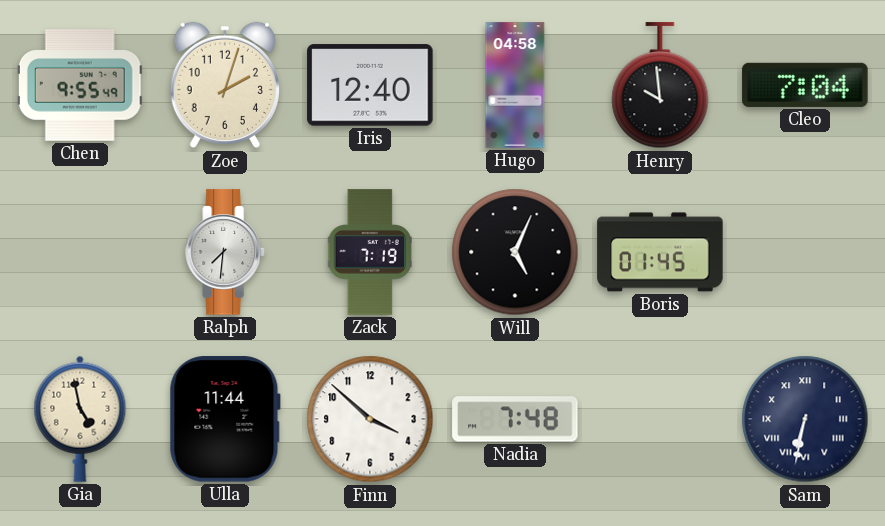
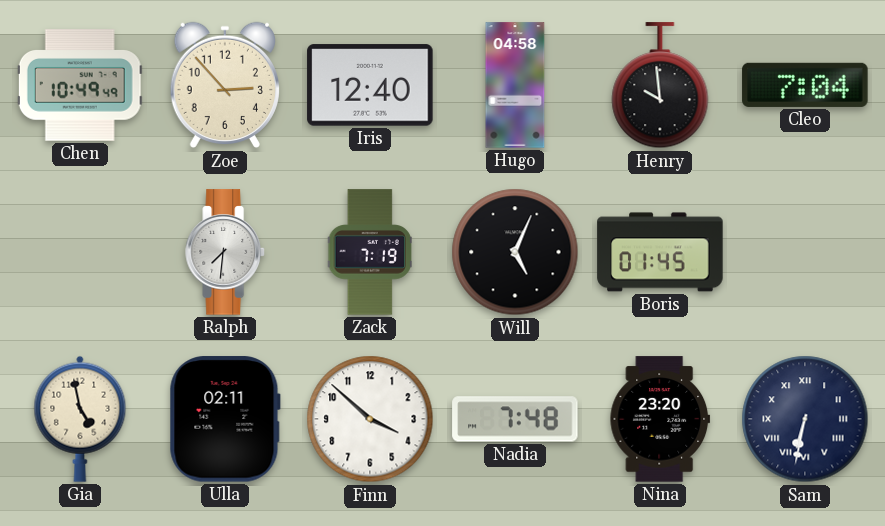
Chen: 9:55 -> 10:49
Zoe: 2:03 -> 2:53
Ulla: 11:44 -> 02:11
Nina: none -> 23:20
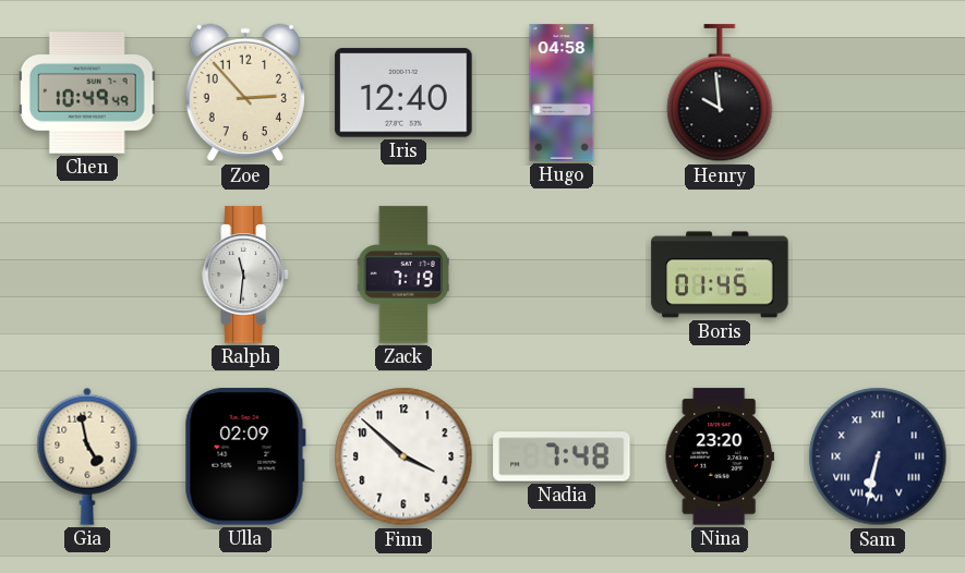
Cleo: 7:04 -> none
Ralph: 7:31 -> 11:31
Will: 5:04 -> none
Ulla: 02:11 -> 02:09
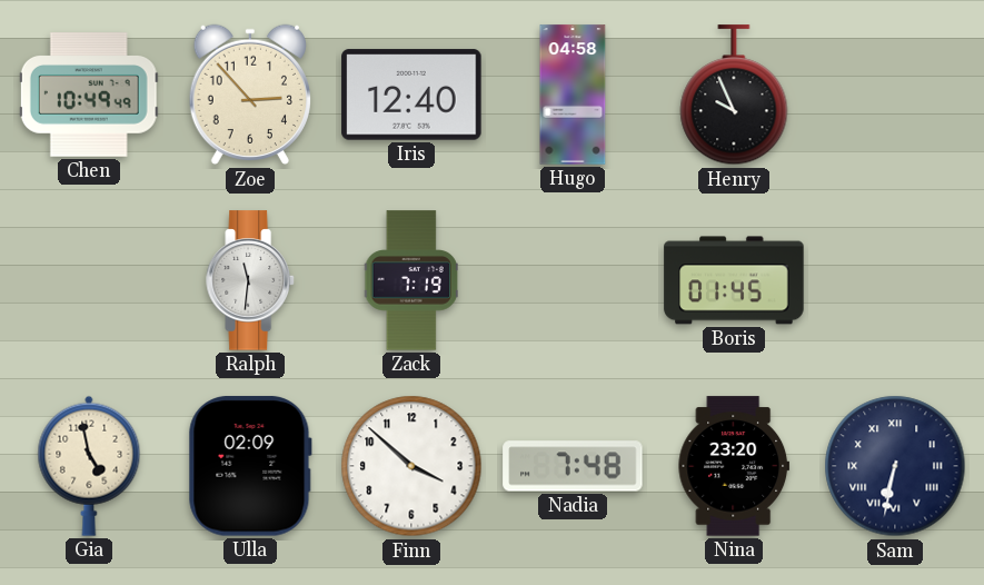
Henry: 9:59 -> 9:56
